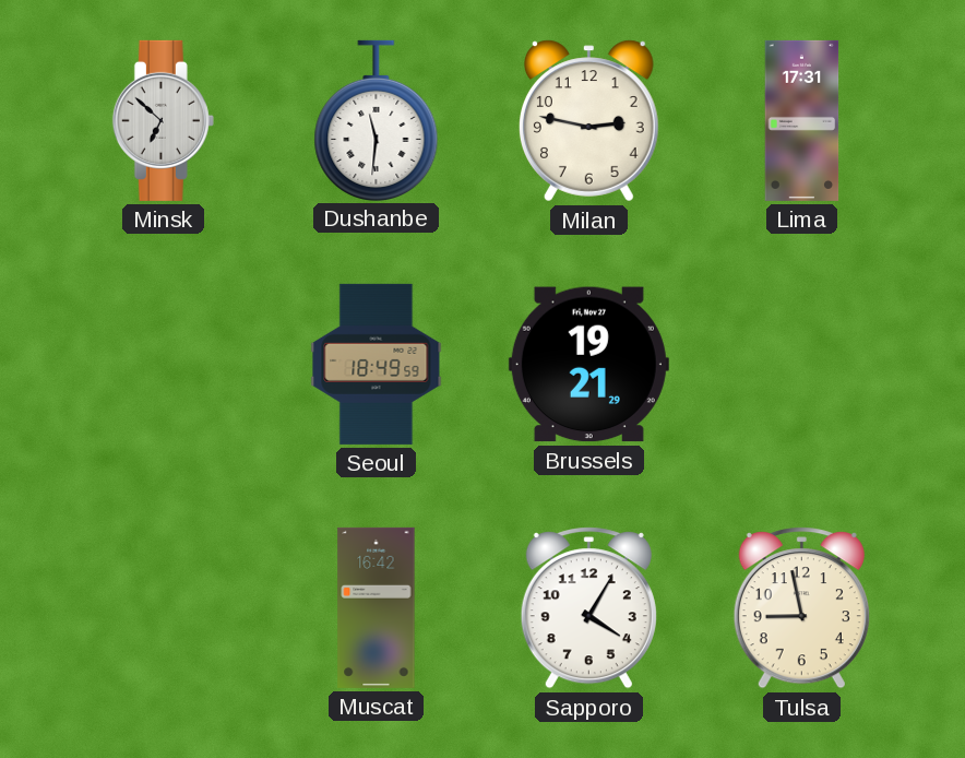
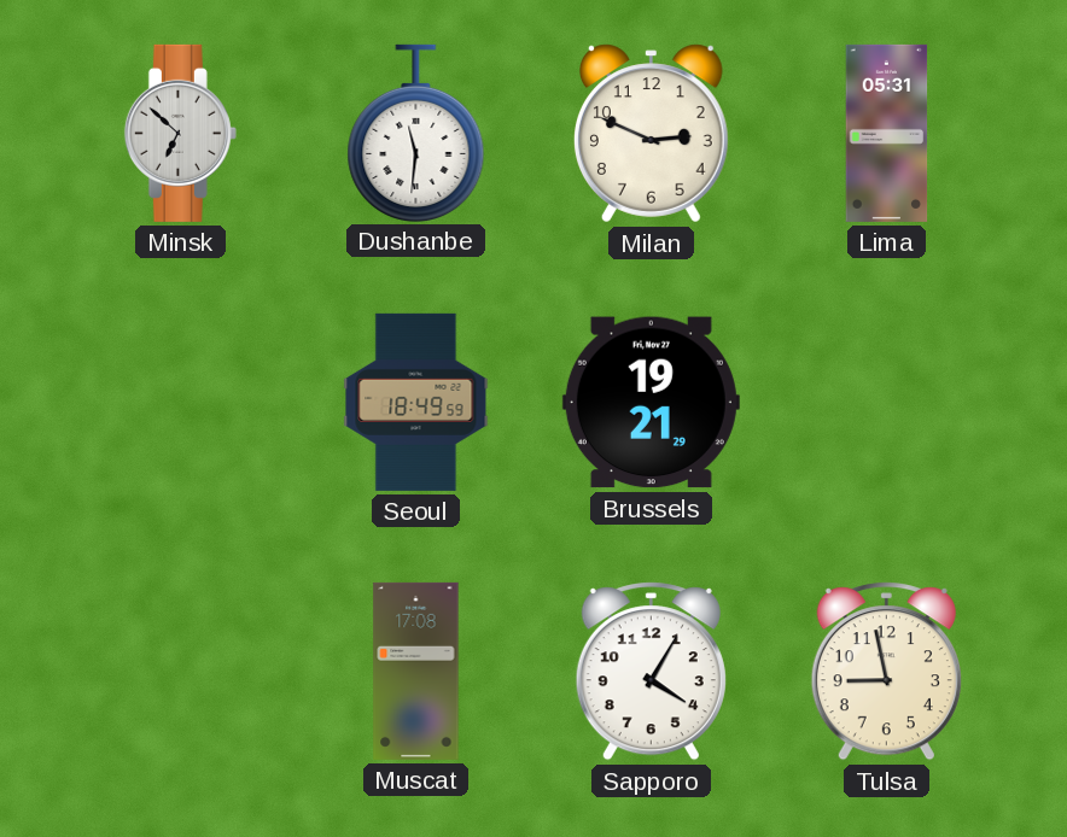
Milan: 2:47 -> 2:49
Lima: 17:31 -> 05:31
Muscat: 16:42 -> 17:08
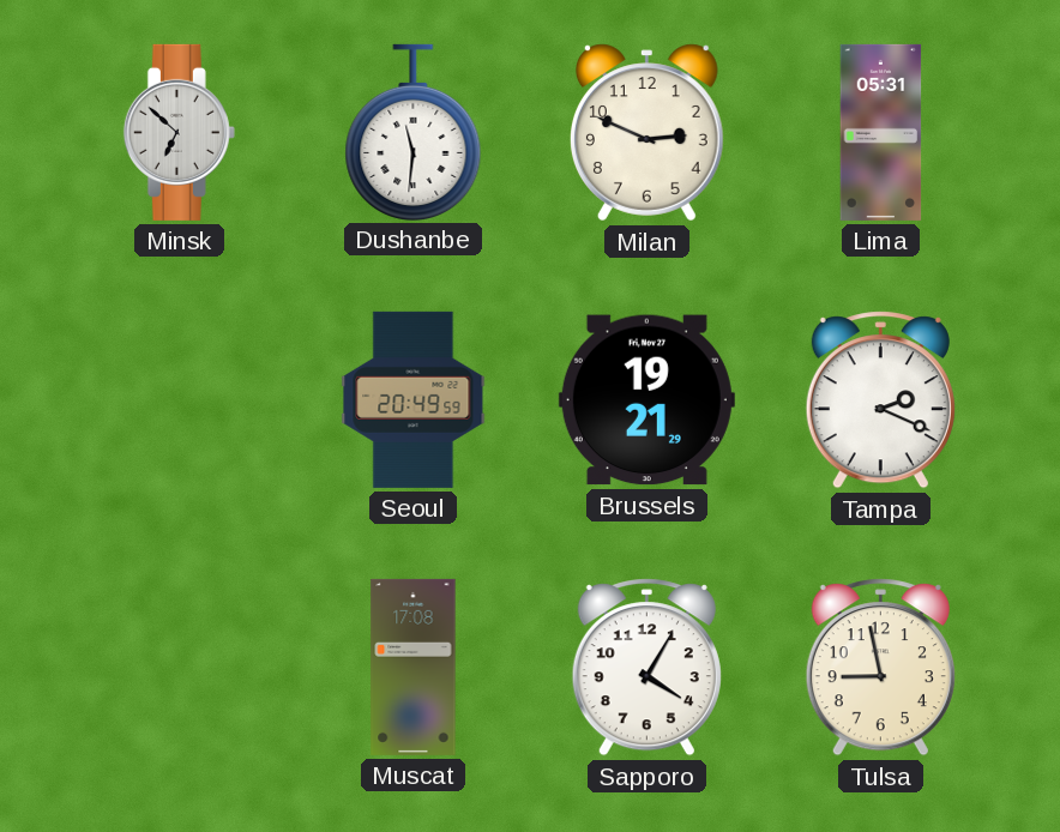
Seoul: 18:49 -> 20:49
Tampa: none -> 2:19
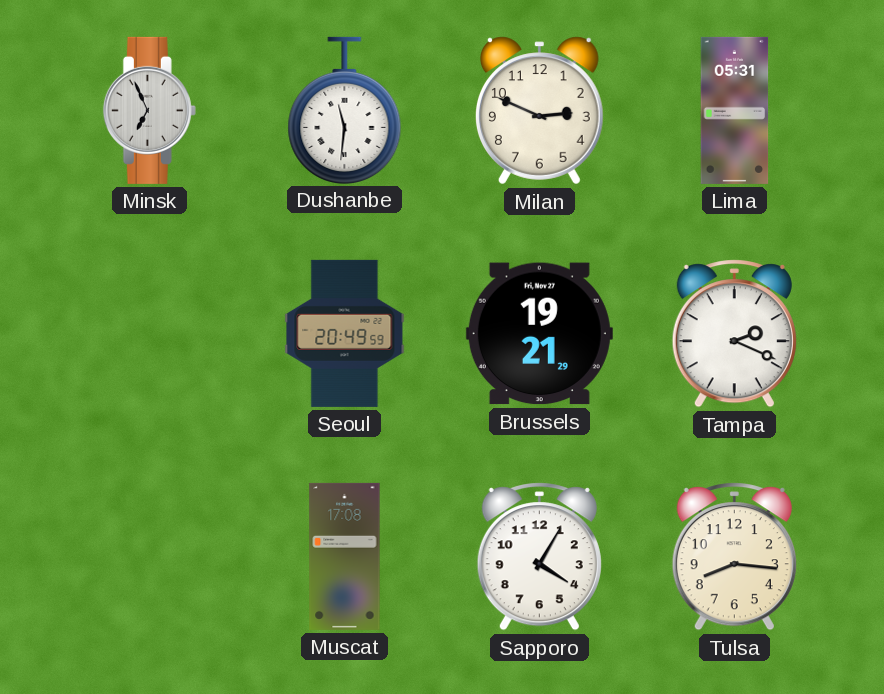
Minsk: 6:52 -> 6:56
Tulsa: 8:58 -> 8:16
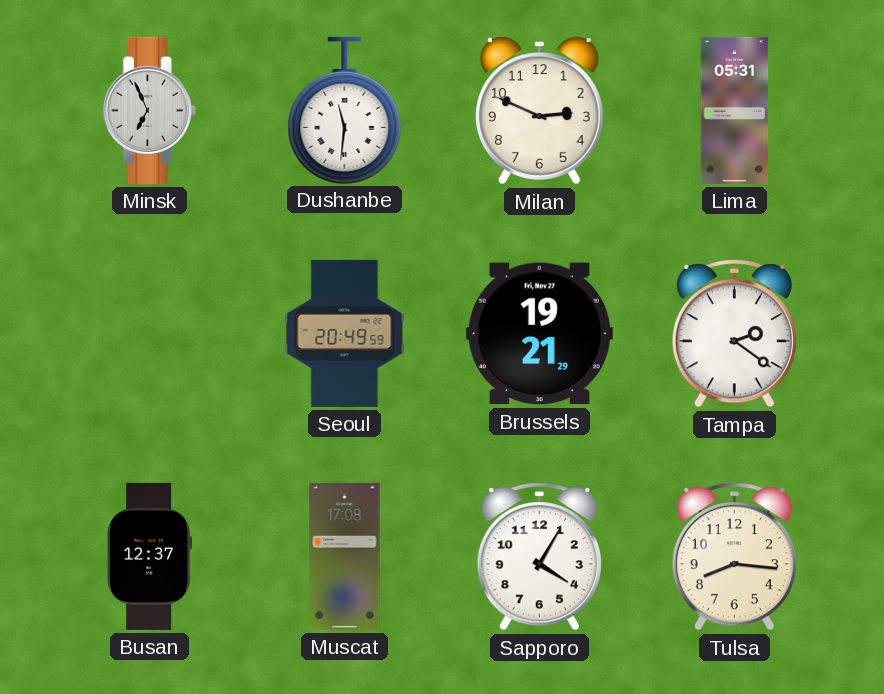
Tampa: 2:19 -> 2:21
Busan: none -> 12:37
